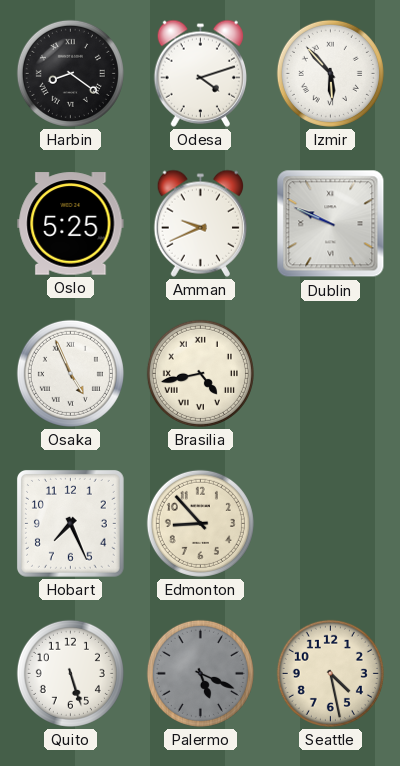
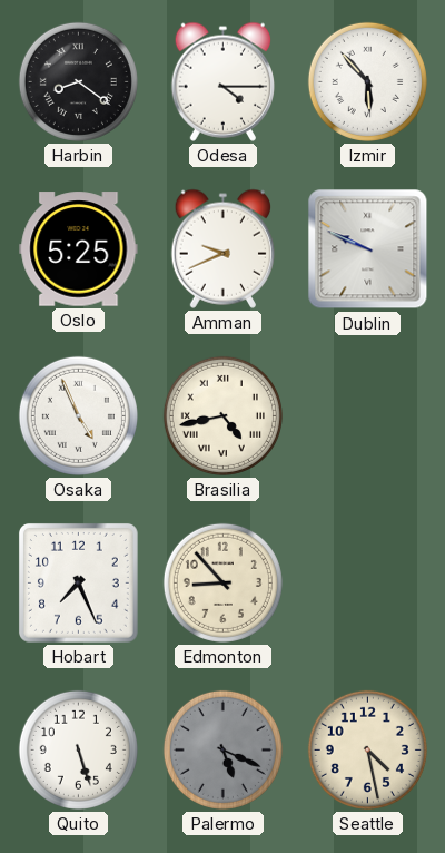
Odesa: 4:12 -> 4:15
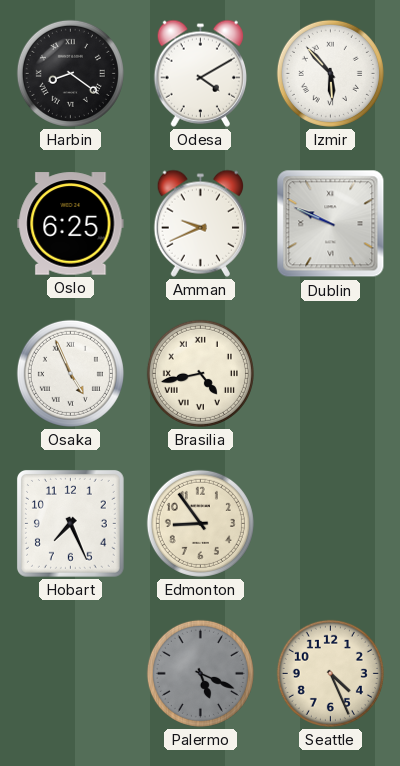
Odesa: 4:15 -> 4:10
Oslo: 5:25 -> 6:25
Edmonton: 8:53 -> 8:54
Quito: 5:27 -> none
Seattle: 4:28 -> 4:26
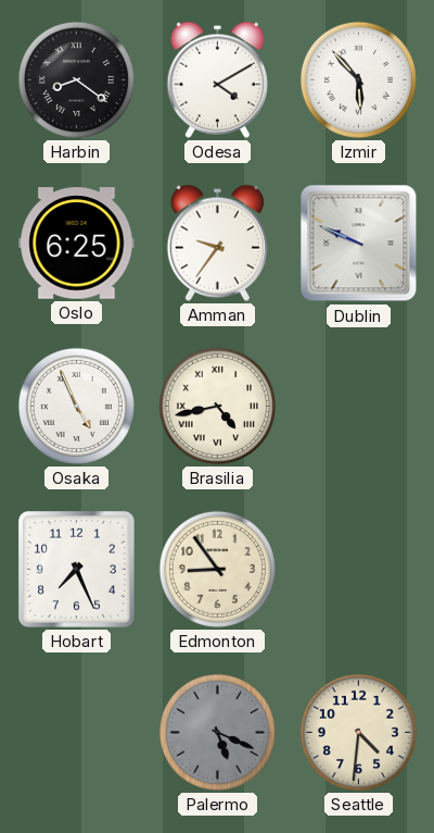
Amman: 9:41 -> 9:36
Seattle: 4:26 -> 4:31
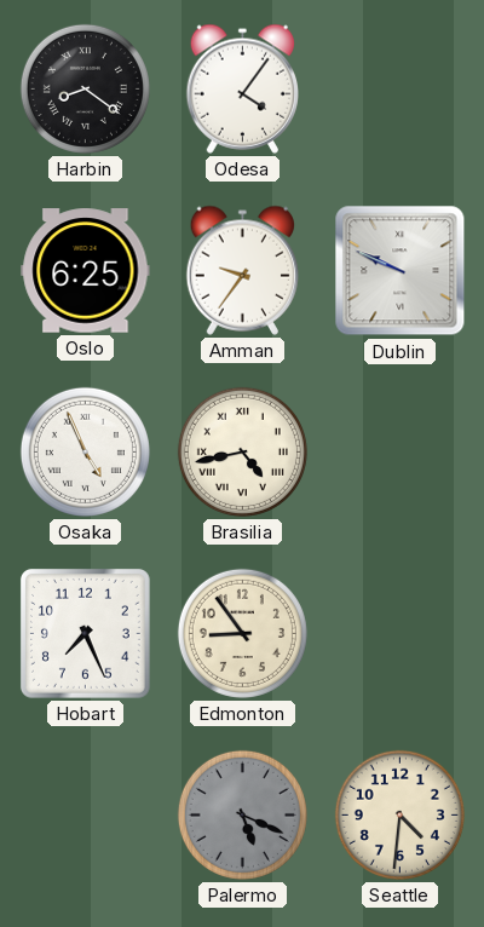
Odesa: 4:10 -> 4:06
Izmir: 5:53 -> none
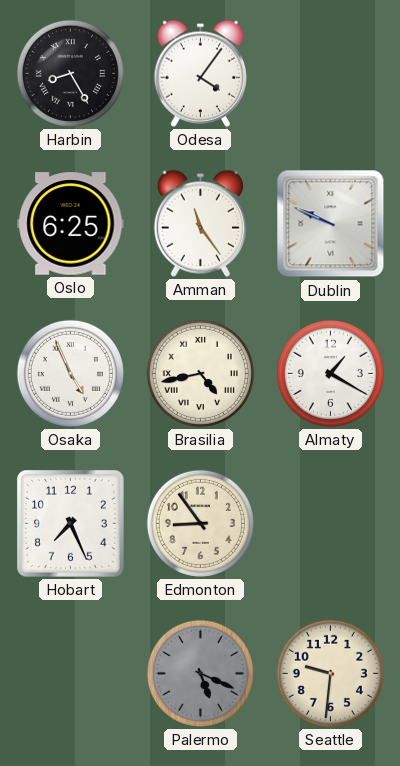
Harbin: 8:21 -> 8:25
Amman: 9:36 -> 11:24
Almaty: none -> 1:20
Seattle: 4:31 -> 9:31
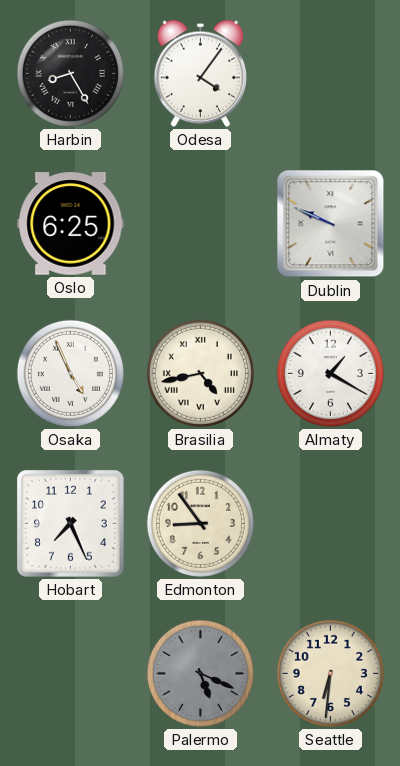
Amman: 11:24 -> none
Seattle: 9:31 -> 6:31
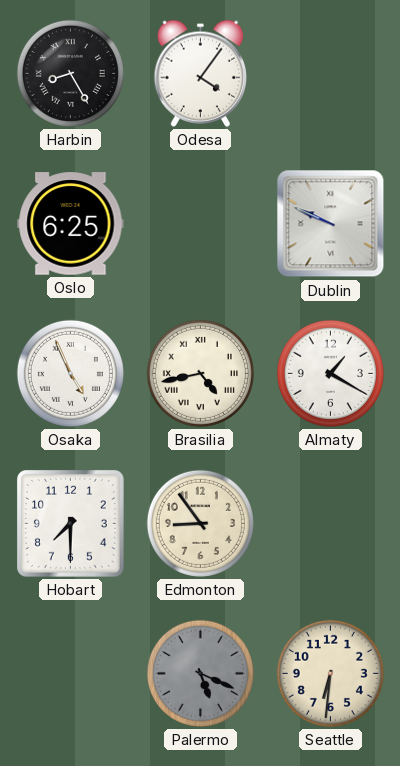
Hobart: 7:26 -> 7:30
